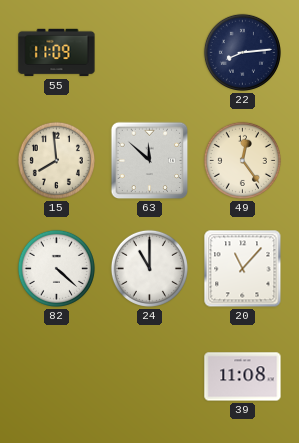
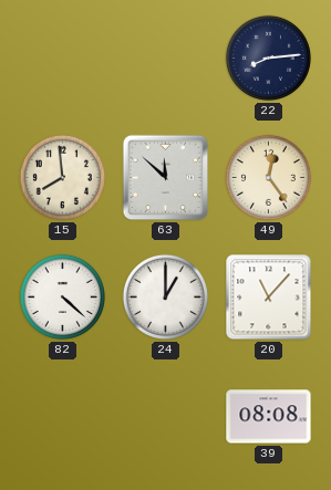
55: 11:09 -> none
24: 11:00 -> 1:00
39: 11:08 -> 08:08
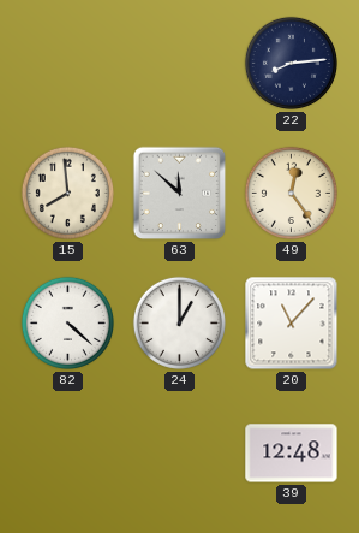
39: 08:08 -> 12:48
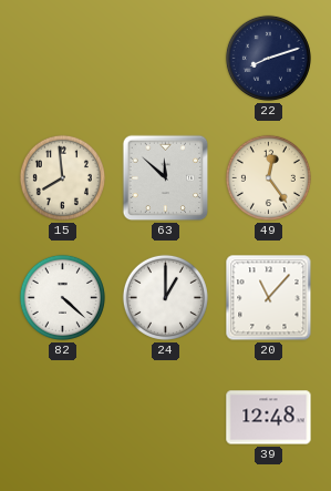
22: 8:14 -> 8:12
